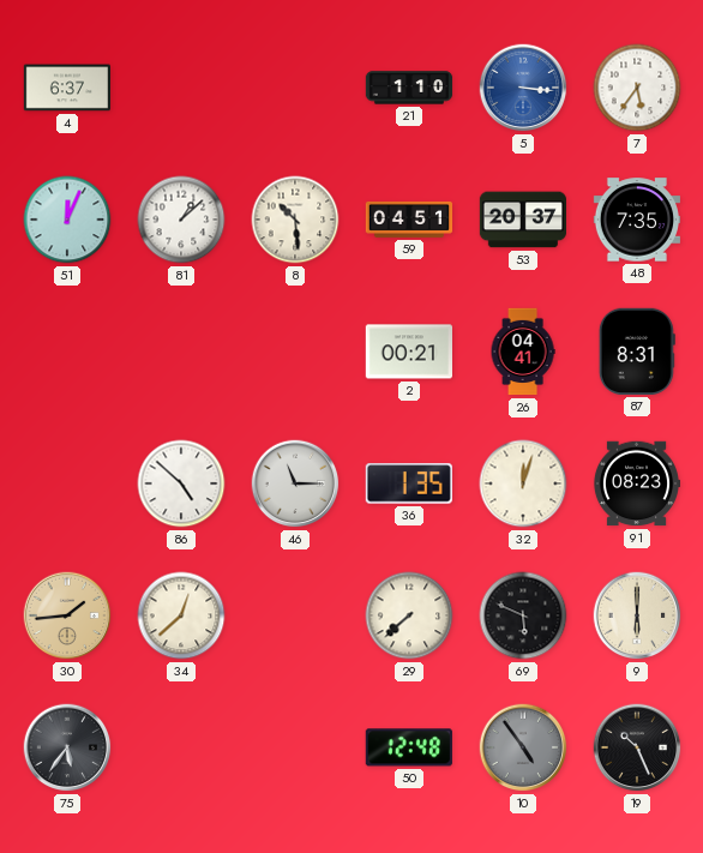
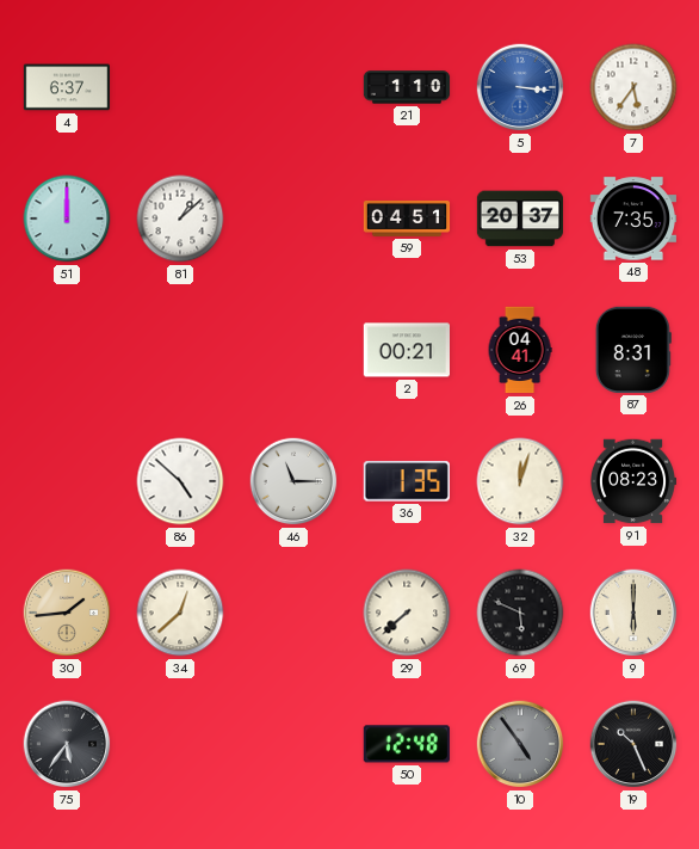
51: 12:04 -> 12:00
8: 10:29 -> none
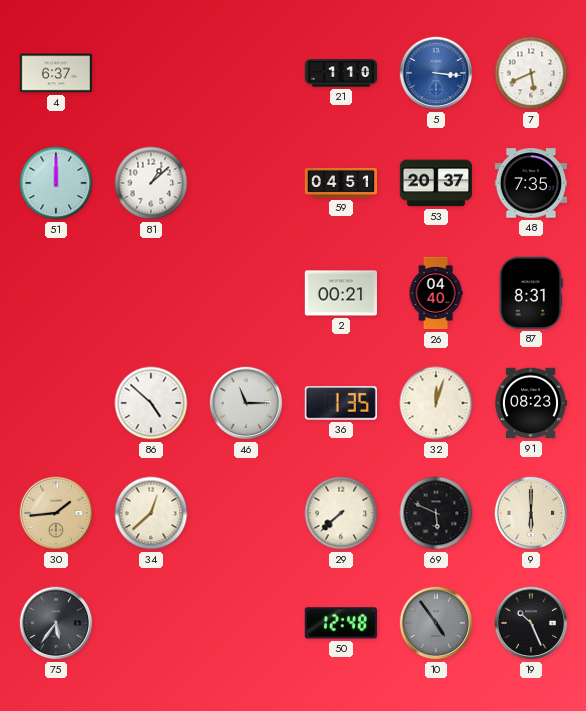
7: 5:36 -> 5:41
26: 04:41 -> 04:40
